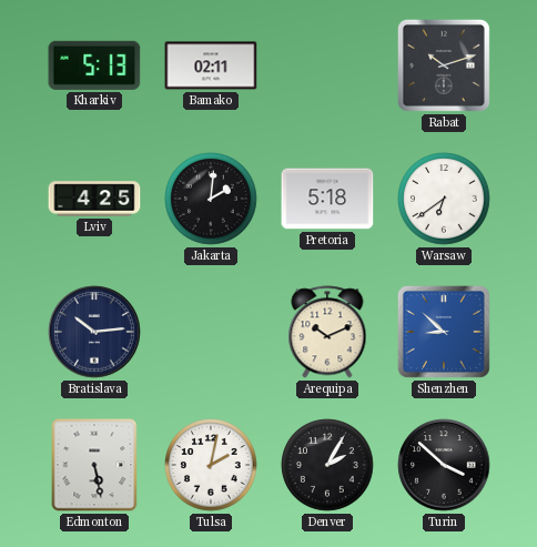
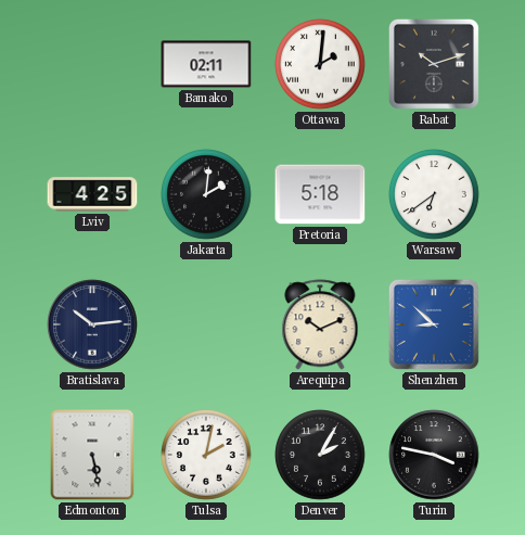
Kharkiv: 5:13 -> none
Ottawa: none -> 2:01
Turin: 3:52 -> 3:47
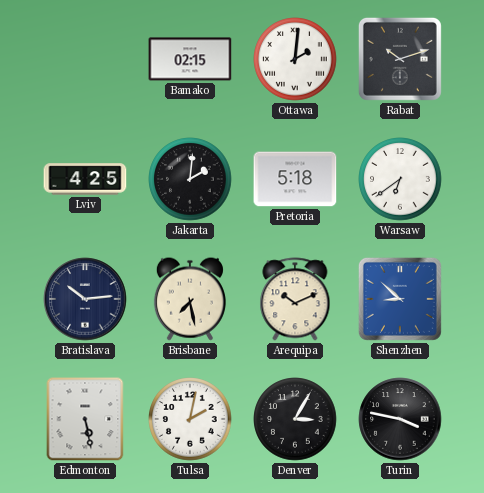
Bamako: 02:11 -> 02:15
Brisbane: none -> 7:28
Denver: 2:05 -> 3:05
